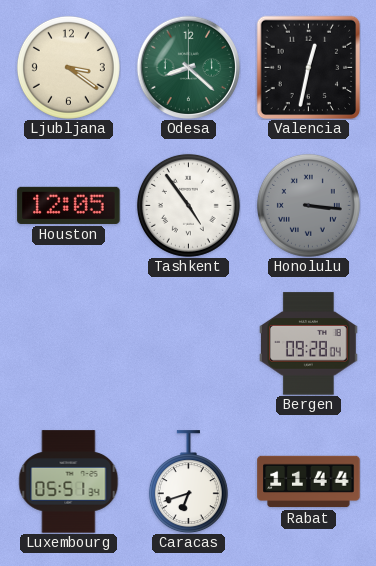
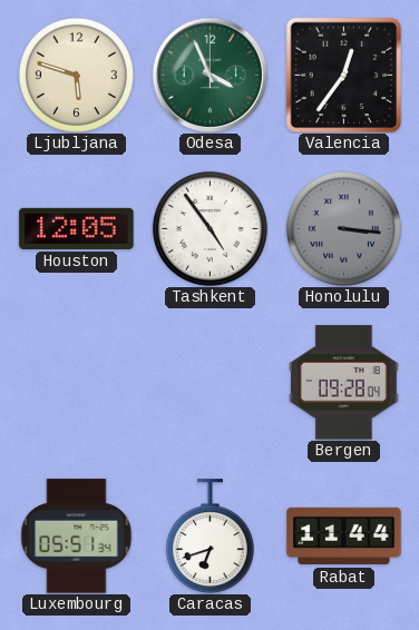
Ljubljana: 3:21 -> 5:48
Odesa: 8:22 -> 3:56
Valencia: 12:32 -> 12:36
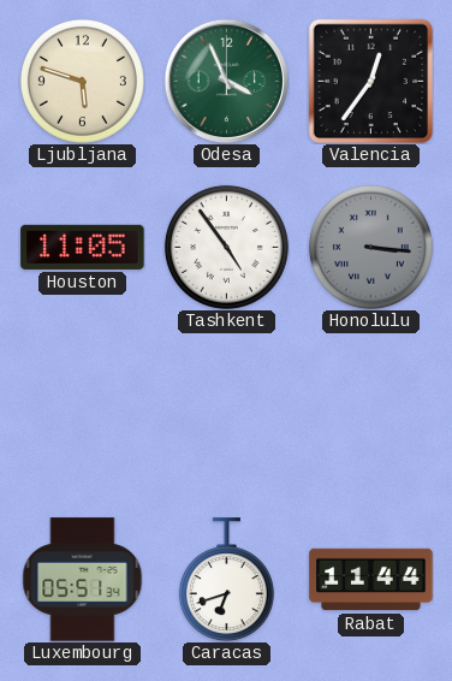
Houston: 12:05 -> 11:05
Bergen: 09:28 -> none
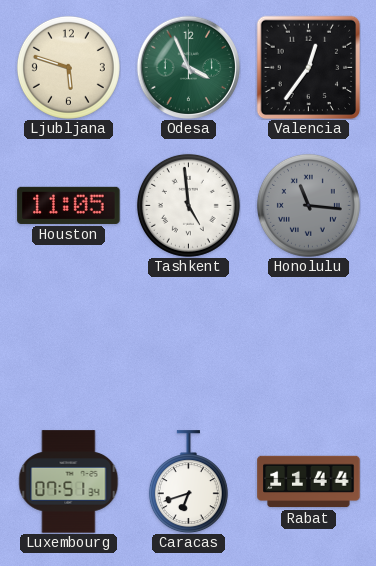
Tashkent: 4:54 -> 4:59
Honolulu: 3:16 -> 11:16
Luxembourg: 05:51 -> 07:51
